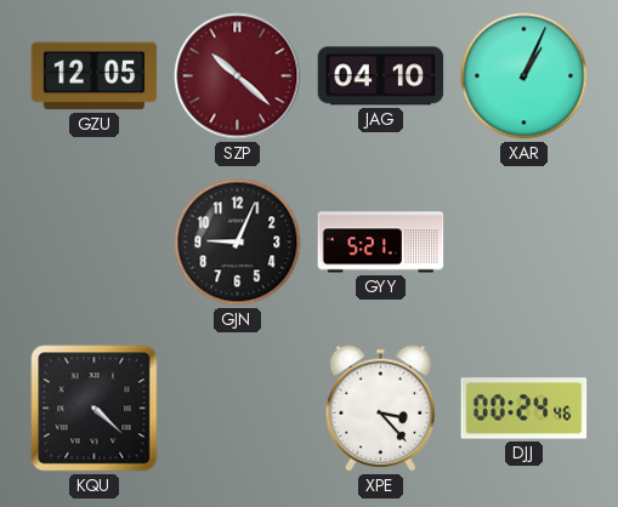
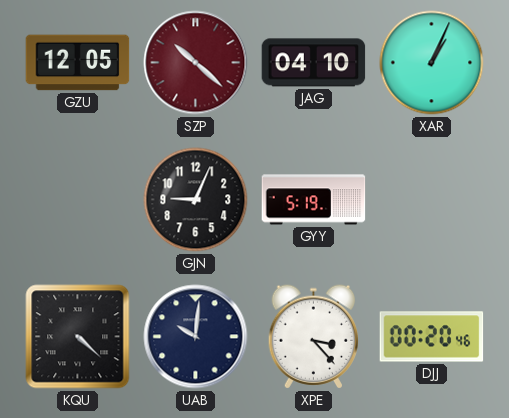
GYY: 5:21 -> 5:19
UAB: none -> 10:01
DJJ: 00:24 -> 00:20
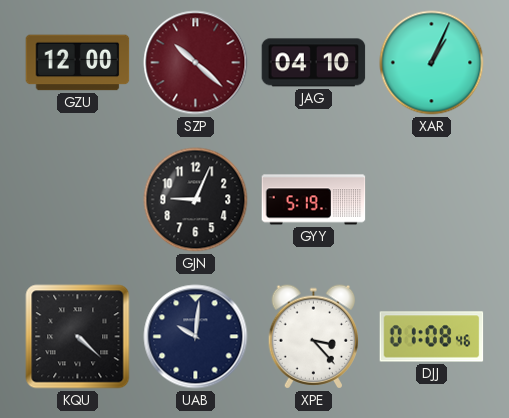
GZU: 12:05 -> 12:00
DJJ: 00:20 -> 01:08
